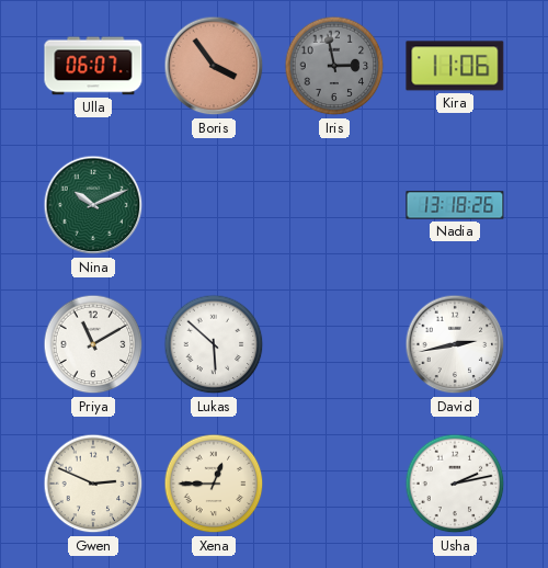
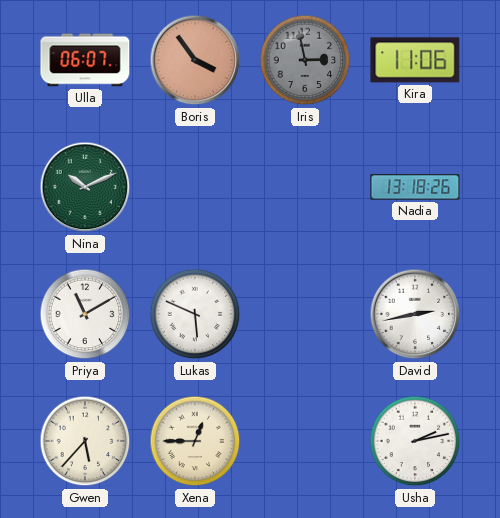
Lukas: 5:52 -> 5:49
Gwen: 2:49 -> 5:37
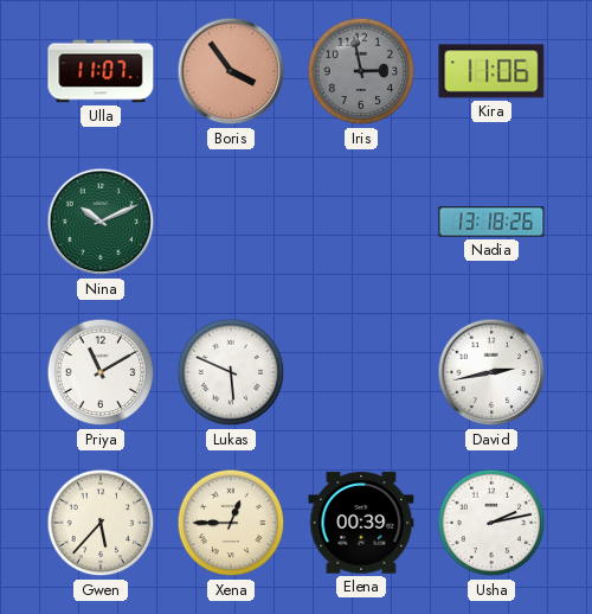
Ulla: 06:07 -> 11:07
Elena: none -> 00:39
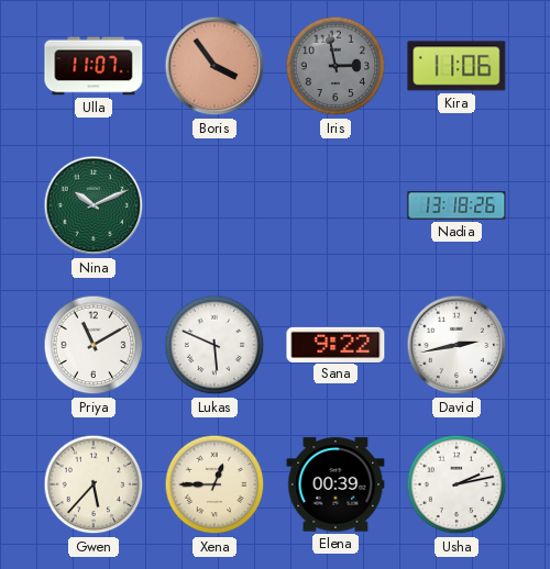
Sana: none -> 9:22
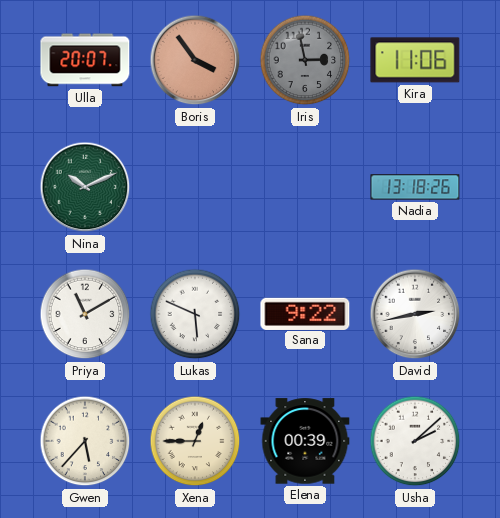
Ulla: 11:07 -> 20:07
Usha: 2:13 -> 2:08
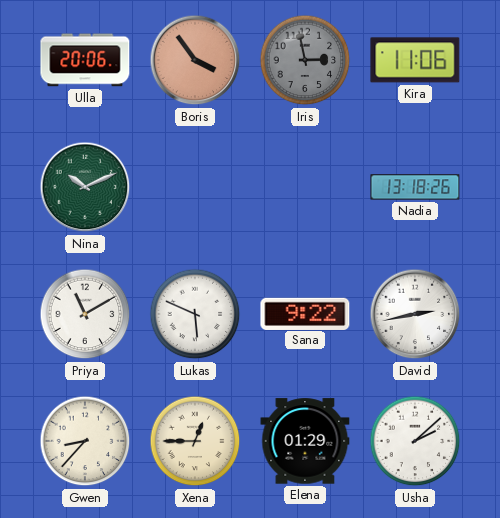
Ulla: 20:07 -> 20:06
Gwen: 5:37 -> 8:37
Elena: 00:39 -> 01:29
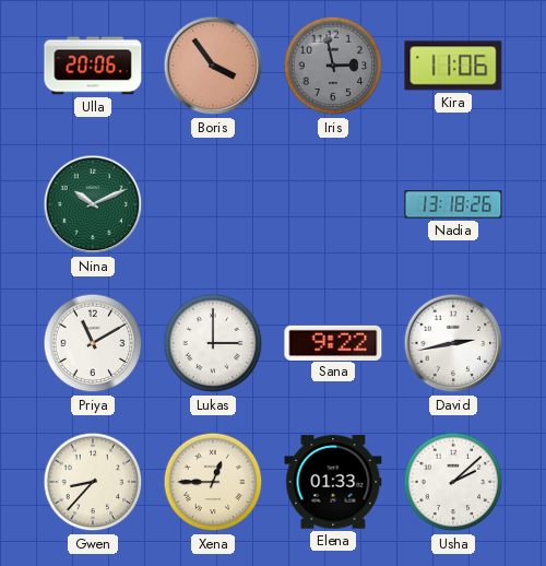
Lukas: 5:49 -> 3:00
Elena: 01:29 -> 01:33
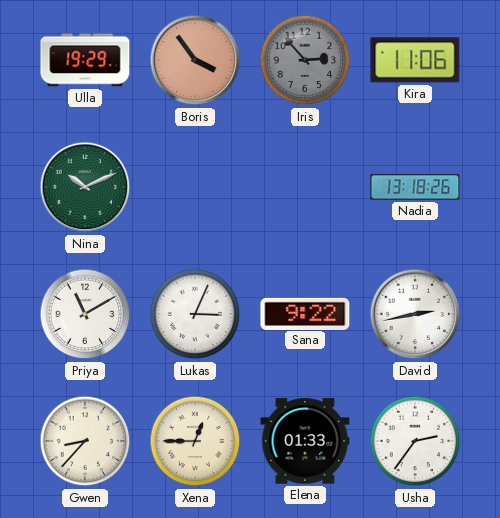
Ulla: 20:06 -> 19:29
Iris: 2:58 -> 2:53
Lukas: 3:00 -> 3:04
Usha: 2:08 -> 2:36
